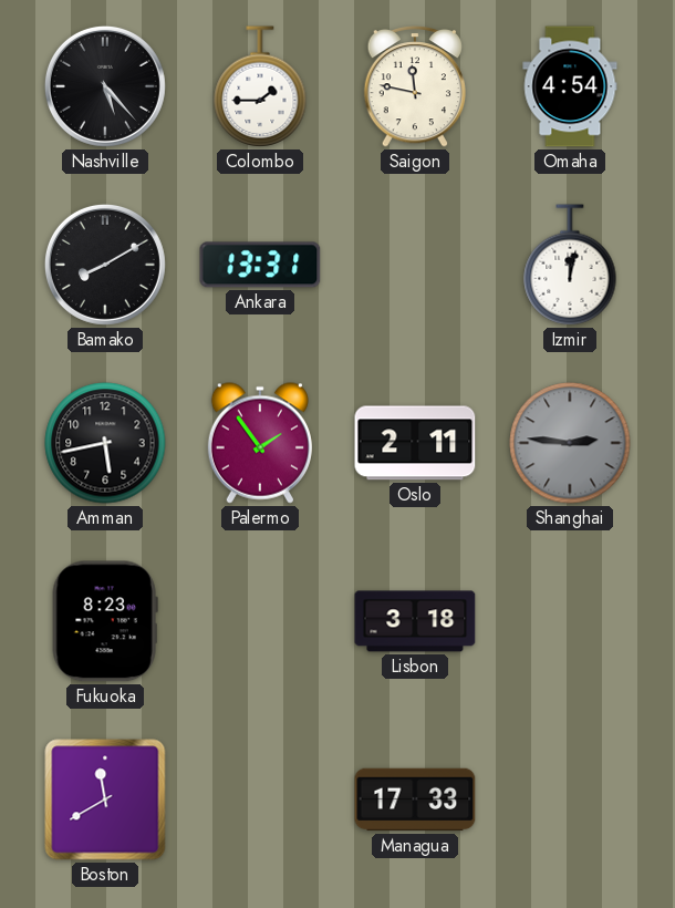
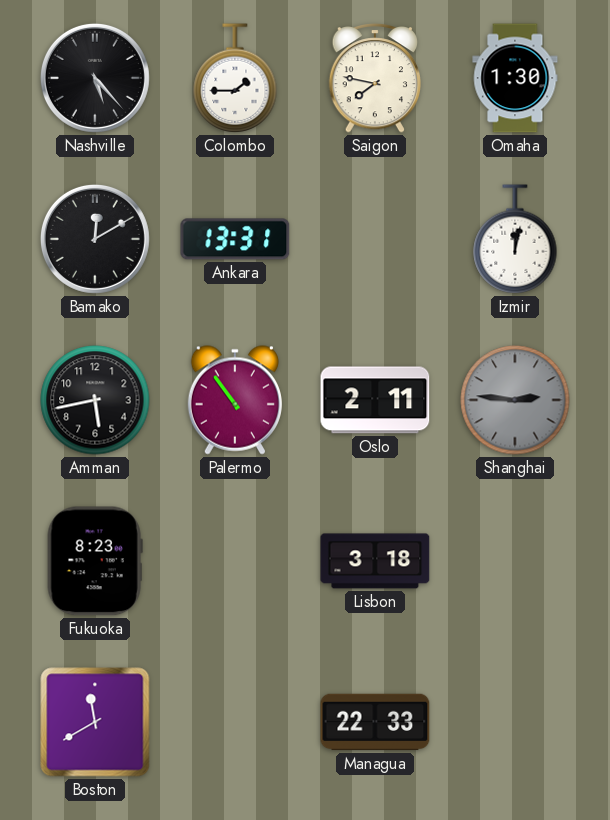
Saigon: 11:47 -> 7:47
Omaha: 4:54 -> 1:30
Bamako: 8:10 -> 12:10
Palermo: 1:54 -> 10:54
Managua: 17:33 -> 22:33
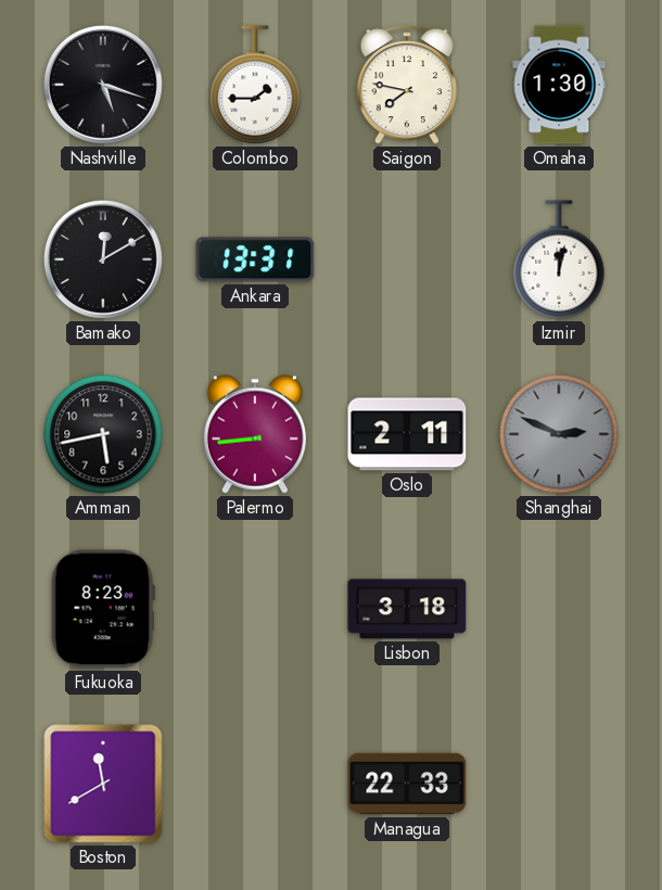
Nashville: 5:23 -> 5:18
Palermo: 10:54 -> 8:44
Shanghai: 2:46 -> 2:49
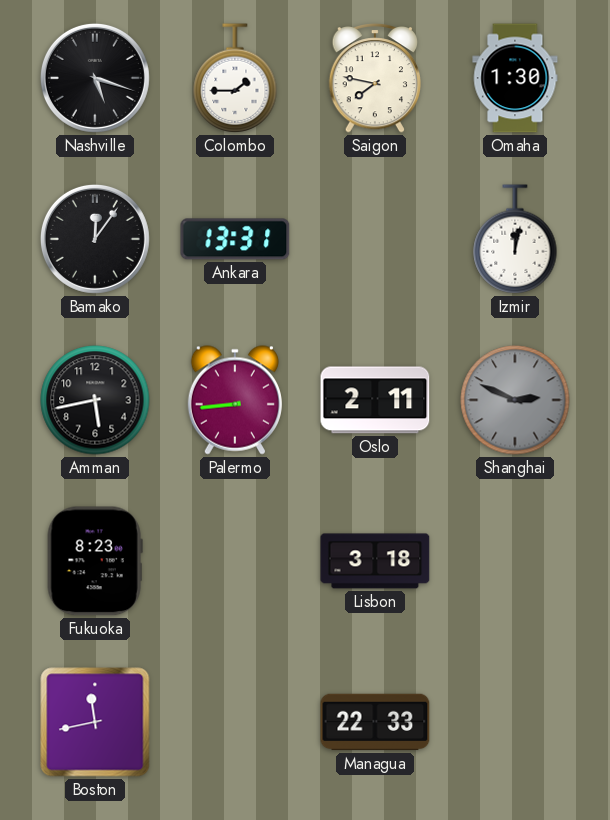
Bamako: 12:10 -> 12:06
Boston: 11:40 -> 11:43
